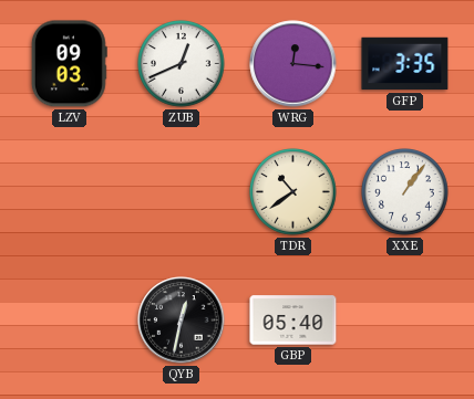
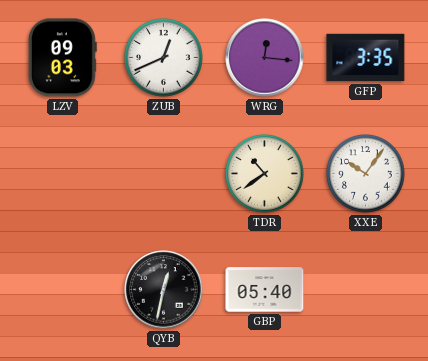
XXE: 1:06 -> 10:06
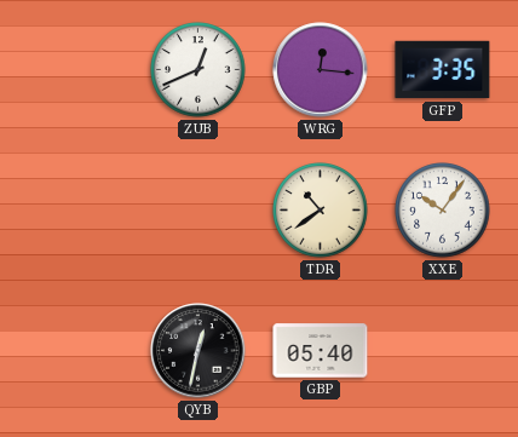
LZV: 09:03 -> none
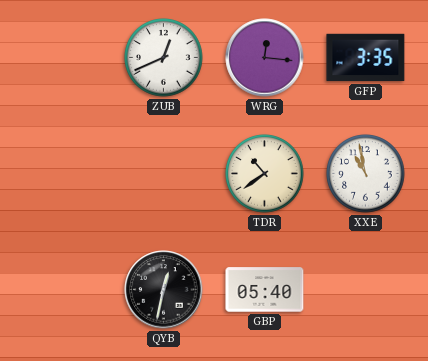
XXE: 10:06 -> 10:58
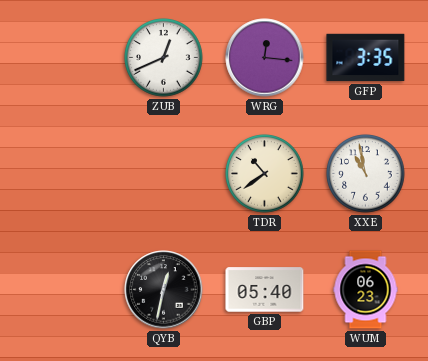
WUM: none -> 06:23
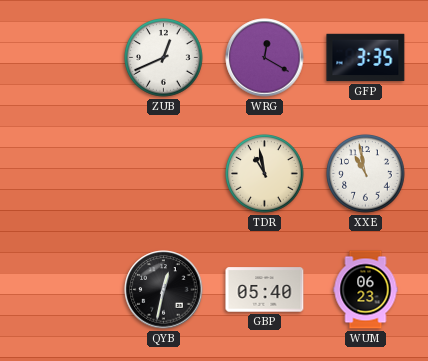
WRG: 12:16 -> 12:20
TDR: 10:39 -> 10:58
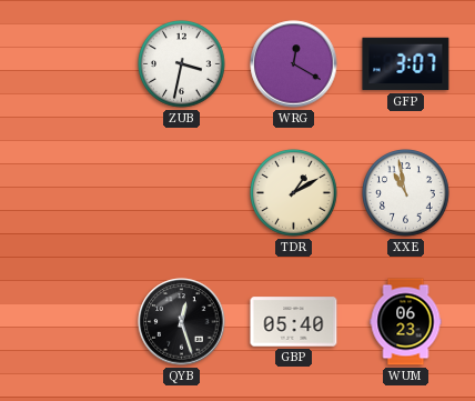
ZUB: 12:41 -> 3:32
GFP: 3:35 -> 3:07
TDR: 10:58 -> 1:10
QYB: 12:32 -> 12:27
